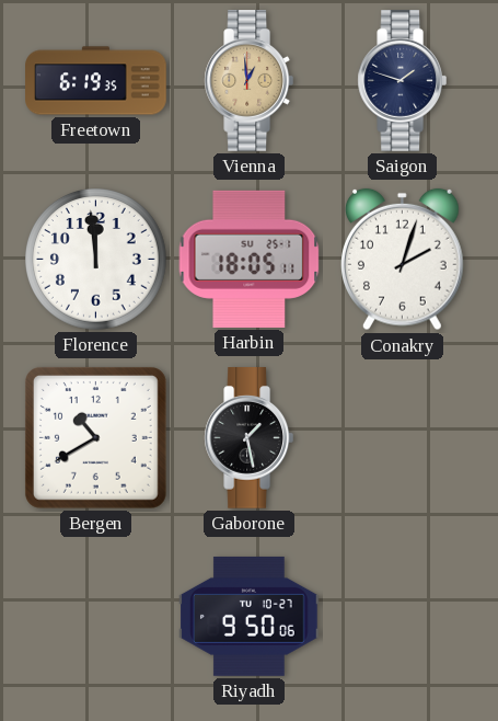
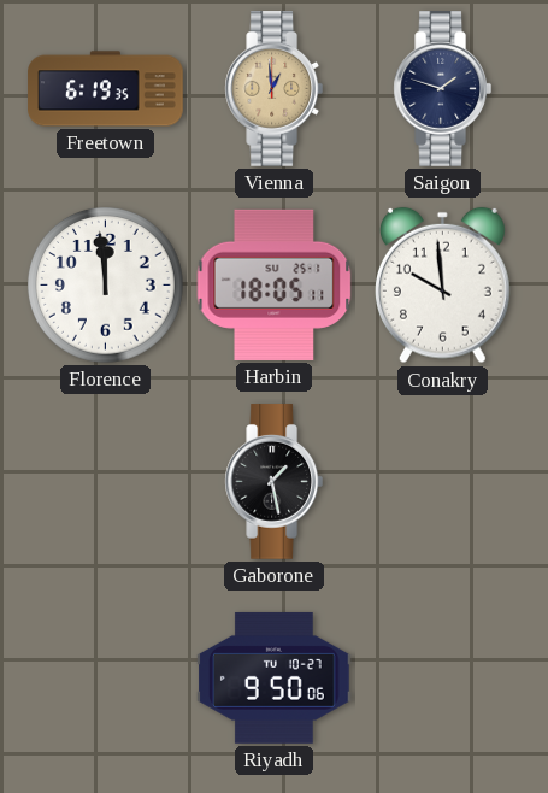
Conakry: 2:03 -> 9:59
Bergen: 10:40 -> none
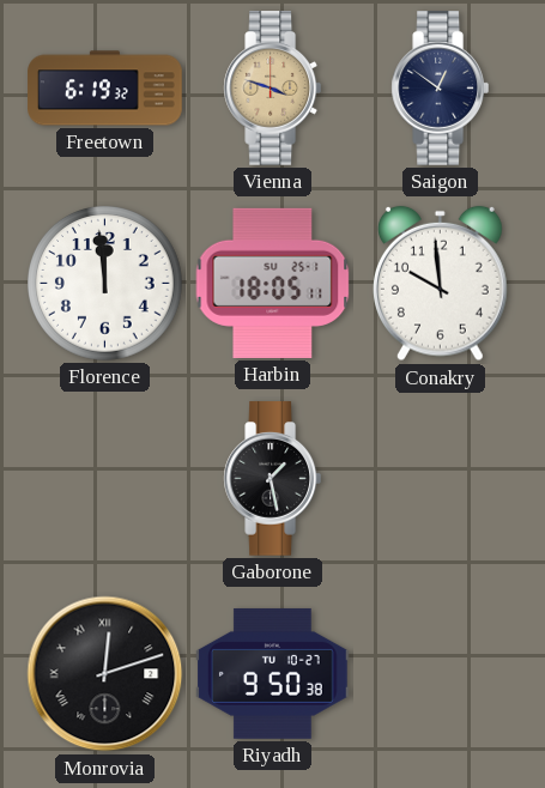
Freetown: 6:19:35 -> 6:19:32
Vienna: 12:59 -> 3:48
Saigon: 1:48 -> 12:51
Monrovia: none -> 12:12
Riyadh: 9:50:06 -> 9:50:38
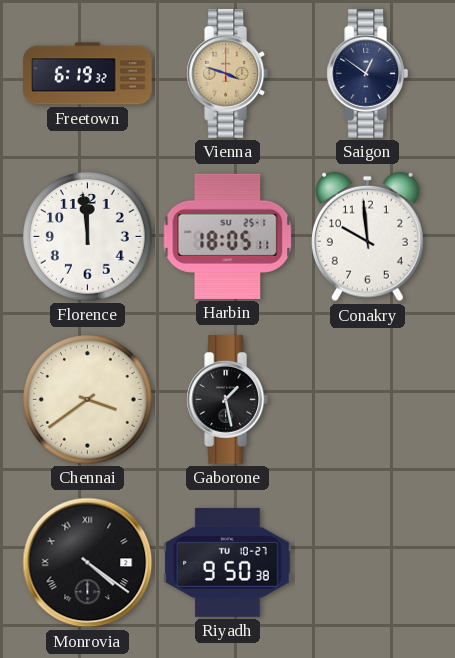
Chennai: none -> 3:39
Monrovia: 12:12 -> 4:21
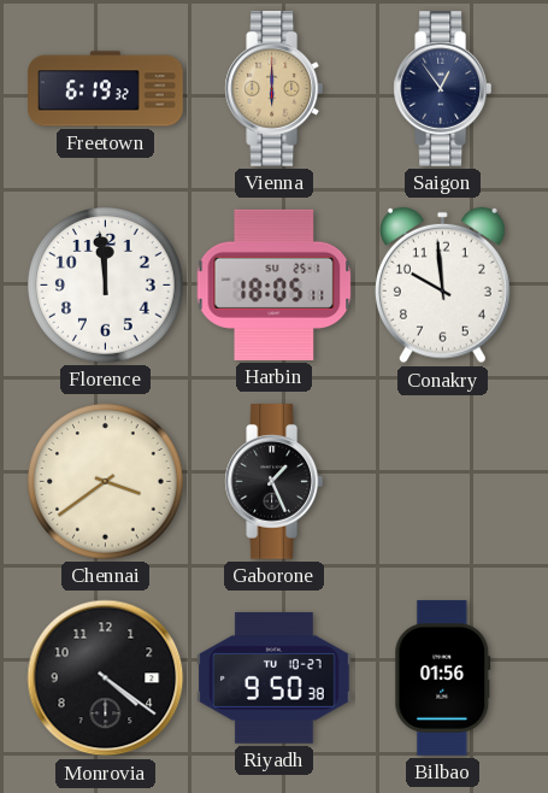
Vienna: 3:48 -> 6:00
Saigon: 12:51 -> 12:54
Gaborone: 1:28 -> 1:26
Monrovia numerals: Roman -> Arabic
Bilbao: none -> 01:56
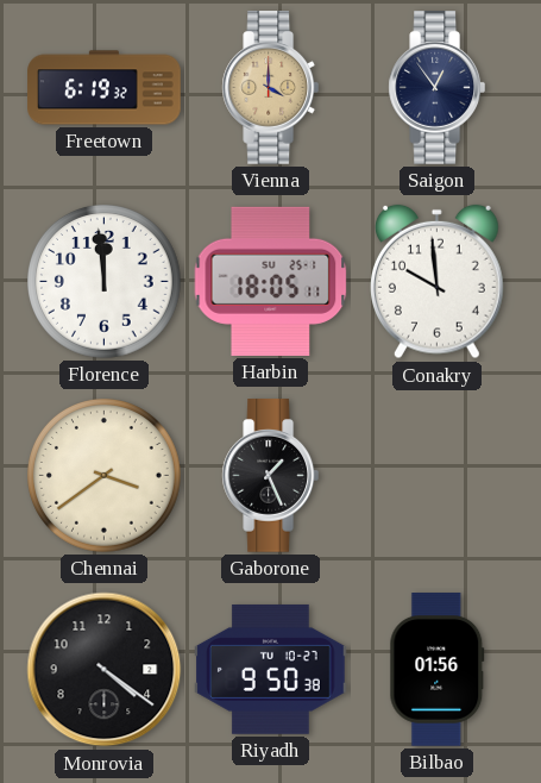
Vienna: 6:00 -> 4:00
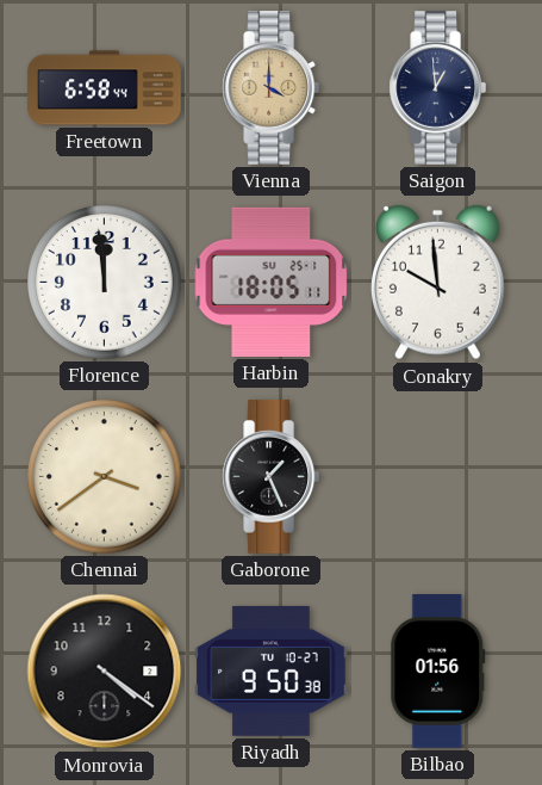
Freetown: 6:19 -> 6:58
Saigon: 12:54 -> 12:59
